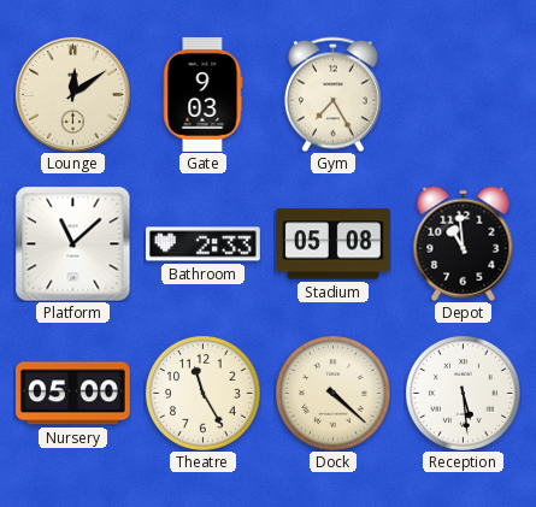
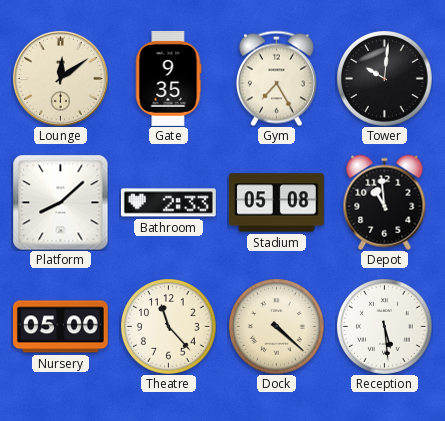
Gate: 9:03 -> 9:35
Tower: none -> 10:01
Platform: 11:08 -> 8:08
Theatre: 11:25 -> 11:23
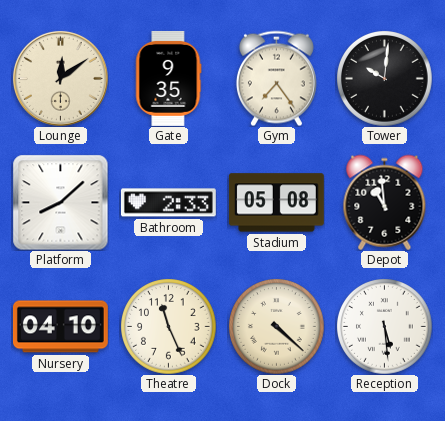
Gym: 7:25 -> 7:24
Nursery: 05:00 -> 04:10
Theatre: 11:23 -> 11:26
